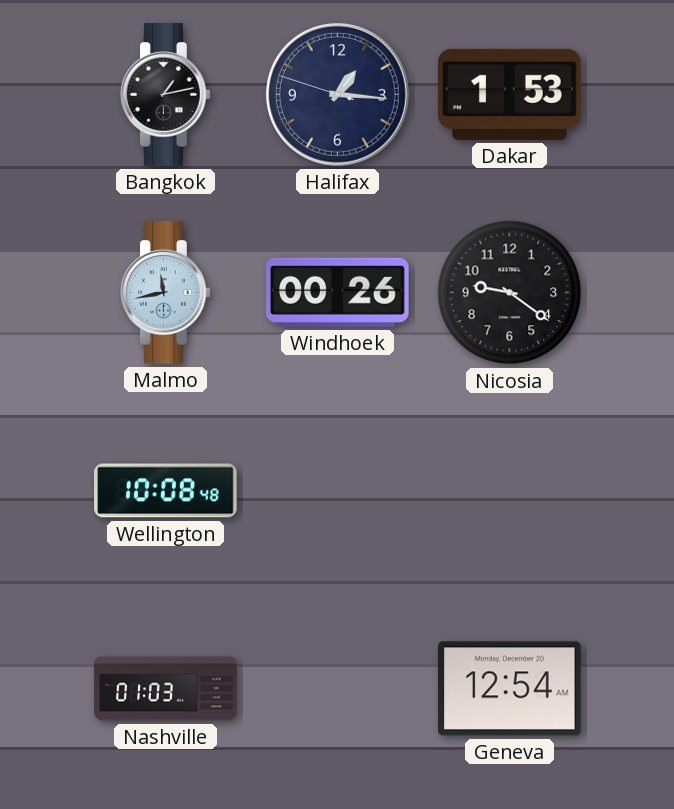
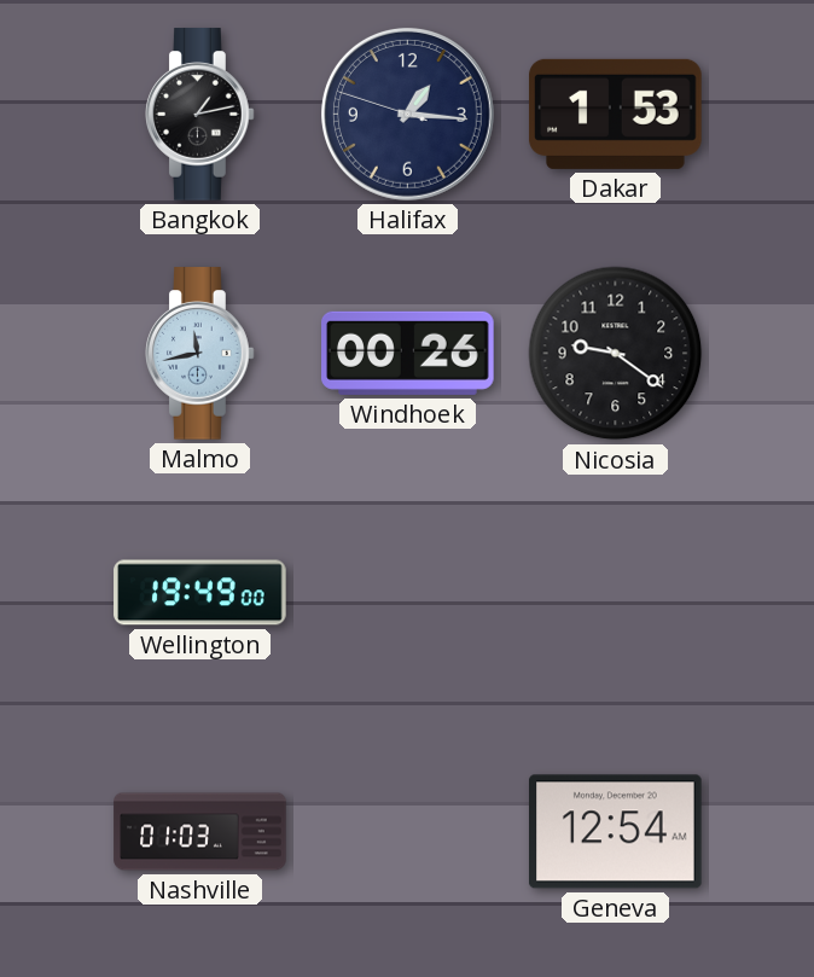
Wellington: 10:08 -> 19:49
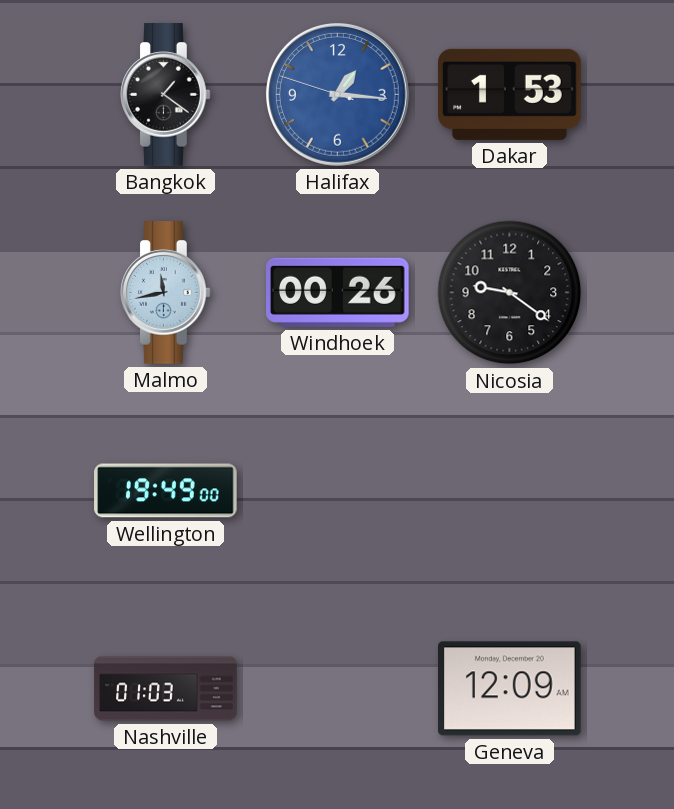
Bangkok: 1:13 -> 1:21
Halifax dial: navy -> blue
Geneva: 12:54 -> 12:09
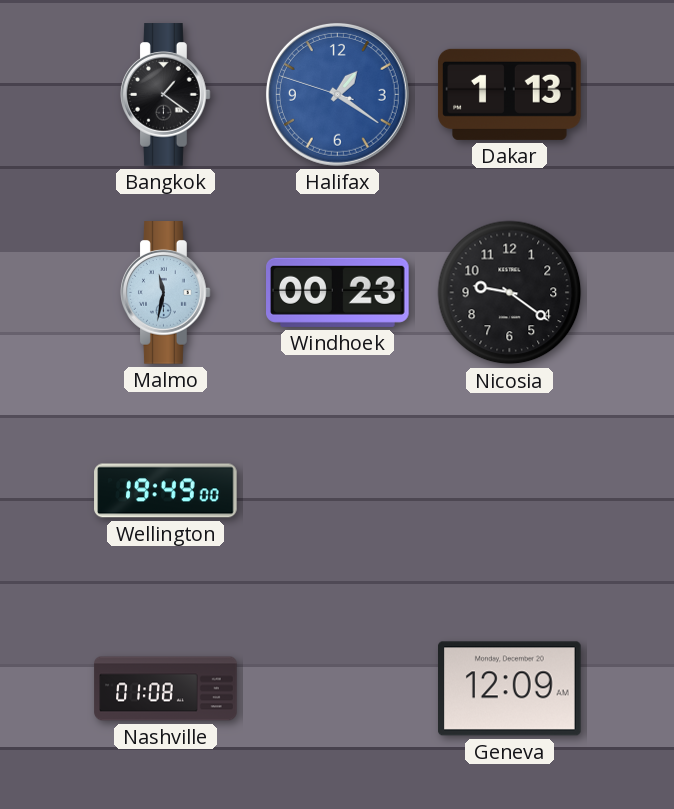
Halifax: 1:15 -> 1:20
Dakar: 1:53 -> 1:13
Malmo: 11:43 -> 11:32
Windhoek: 00:26 -> 00:23
Nashville: 01:03 -> 01:08
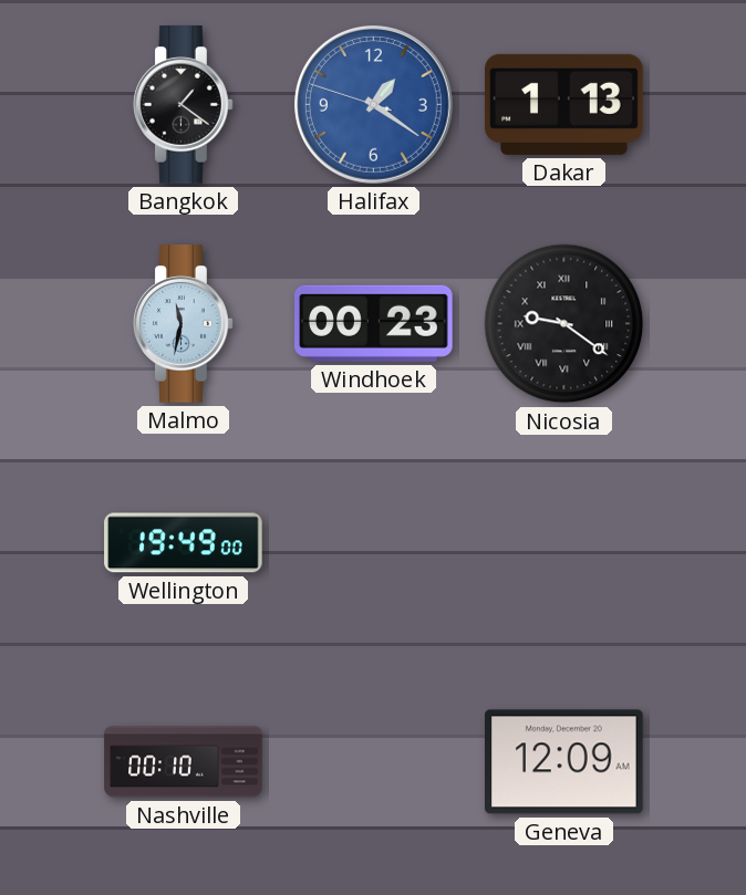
Nicosia numerals: Arabic -> Roman
Nashville: 01:08 -> 00:10
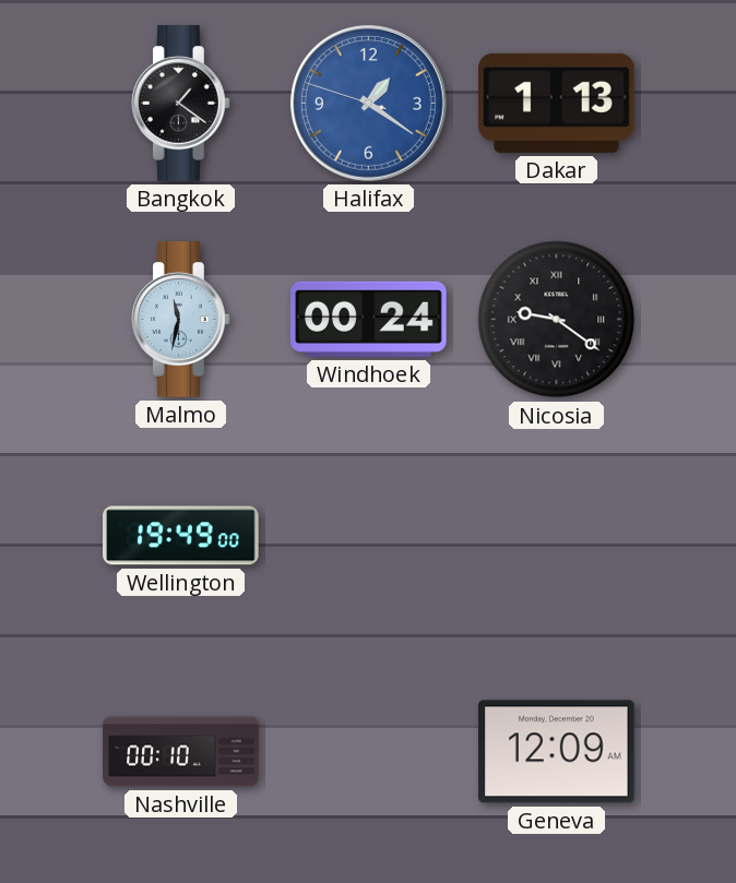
Windhoek: 00:23 -> 00:24
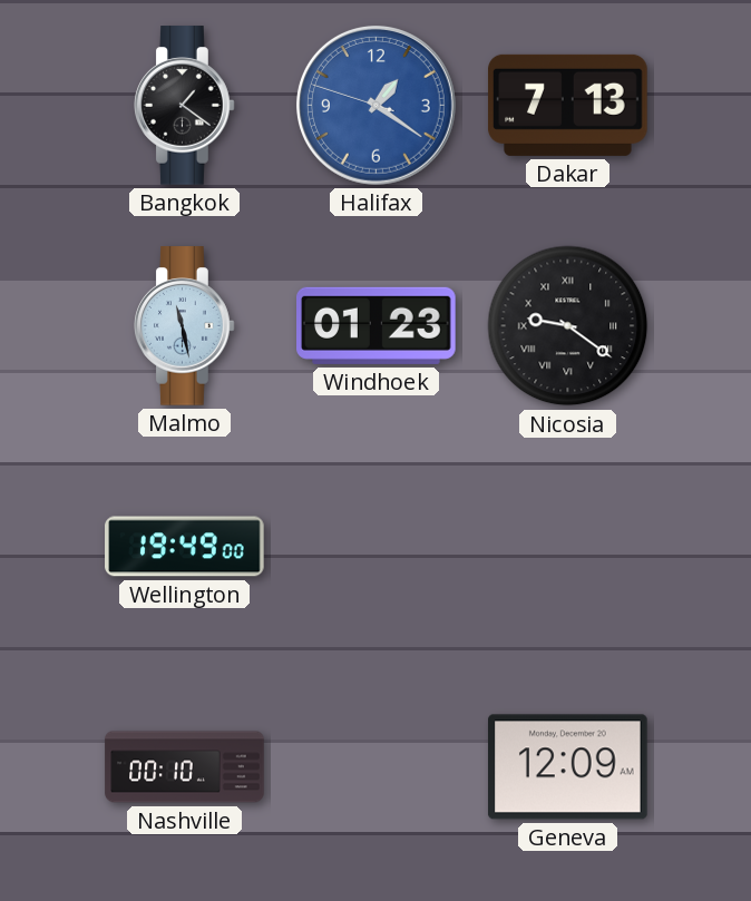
Dakar: 1:13 -> 7:13
Malmo: 11:32 -> 11:28
Windhoek: 00:24 -> 01:23
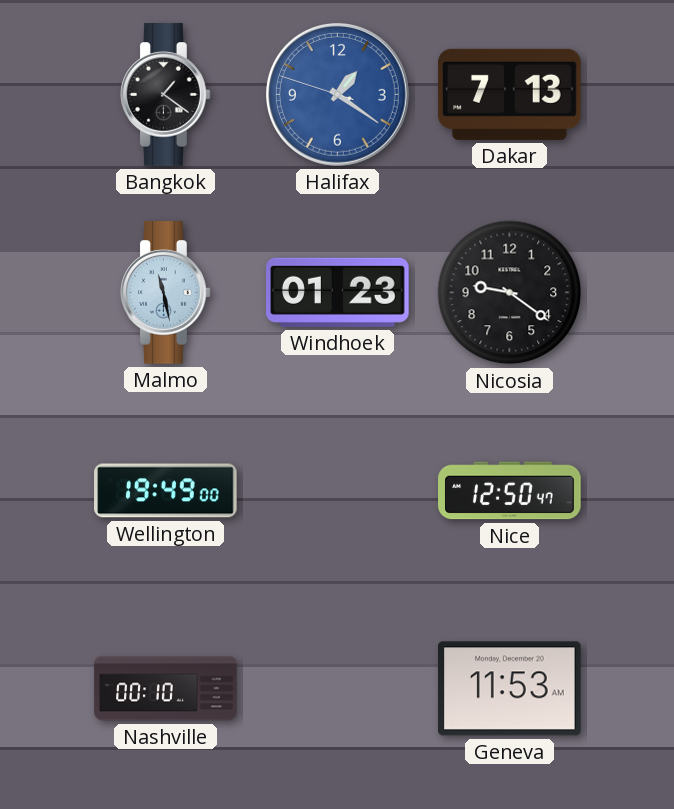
Nicosia numerals: Roman -> Arabic
Nice: none -> 12:50
Geneva: 12:09 -> 11:53
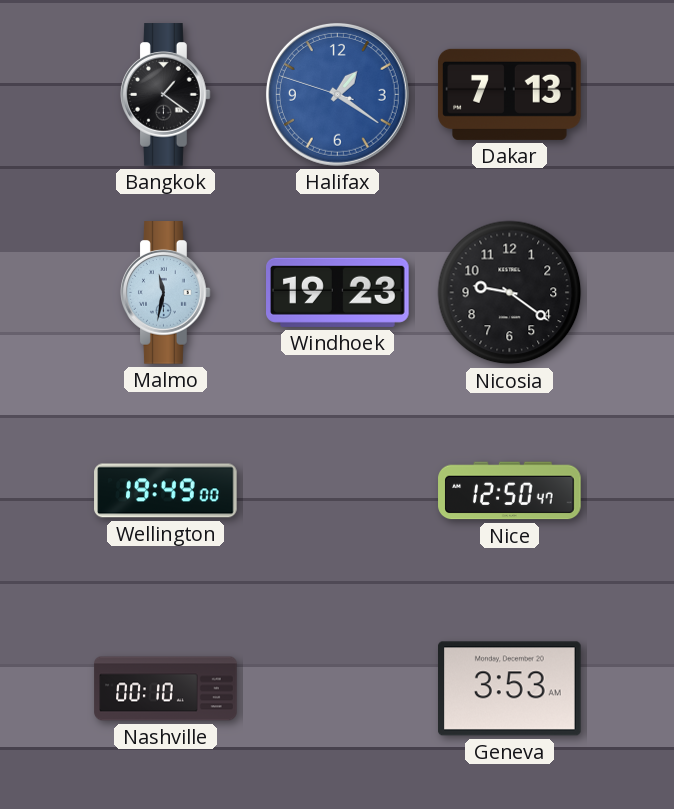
Malmo: 11:28 -> 11:32
Windhoek: 01:23 -> 19:23
Geneva: 11:53 -> 3:53
